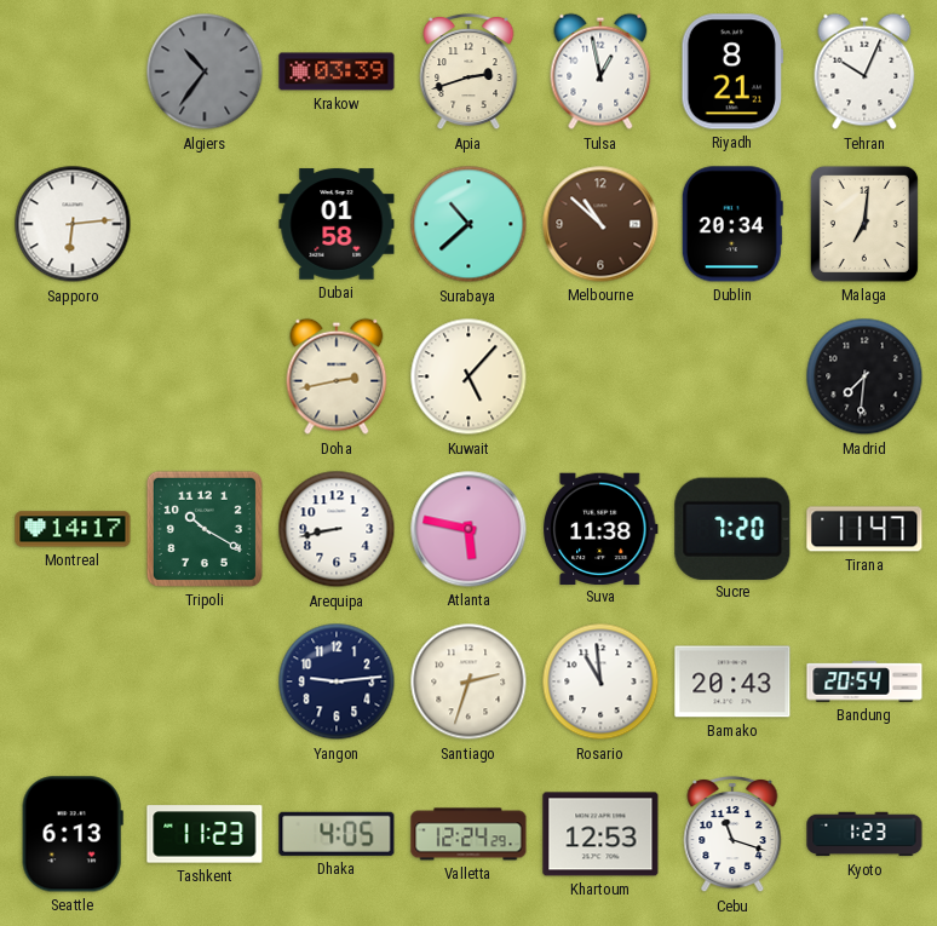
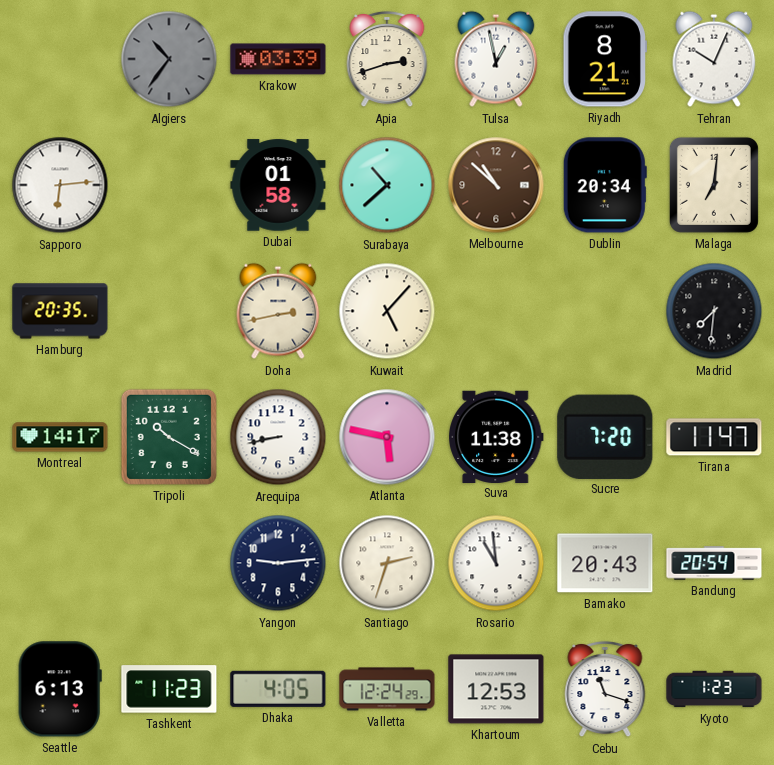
Hamburg: none -> 20:35
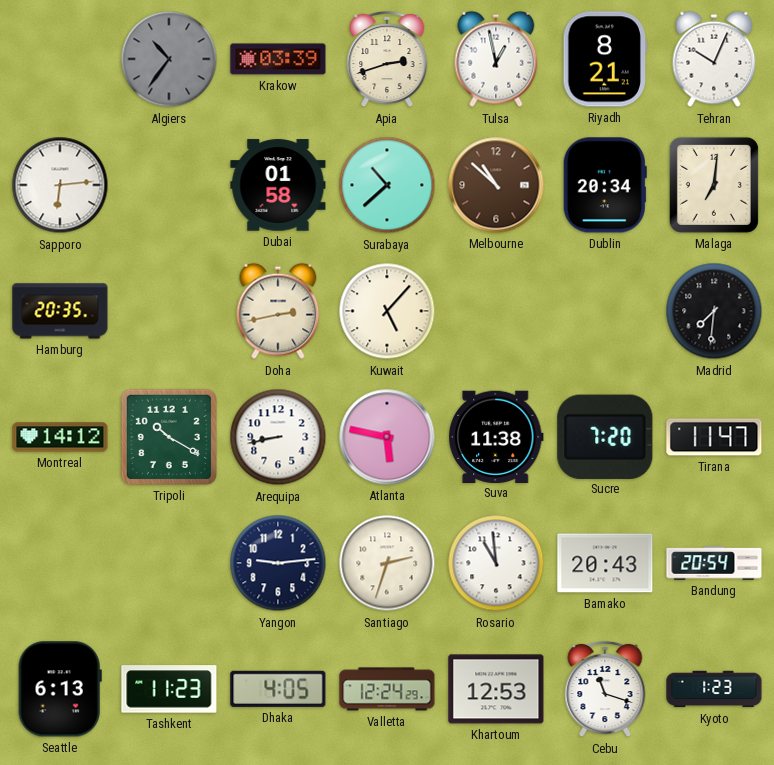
Montreal: 14:17 -> 14:12
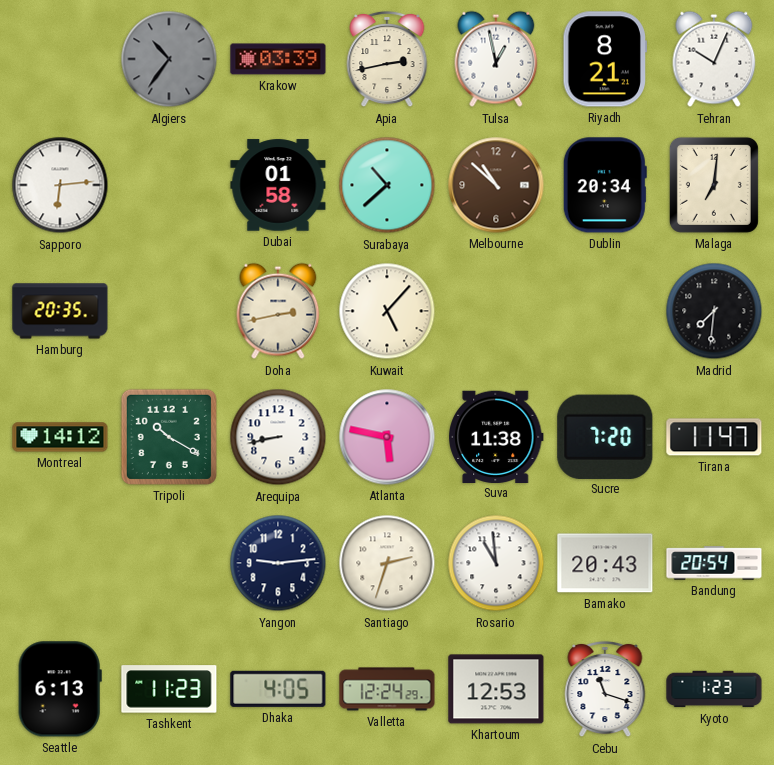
Apia: 2:42 -> 2:43
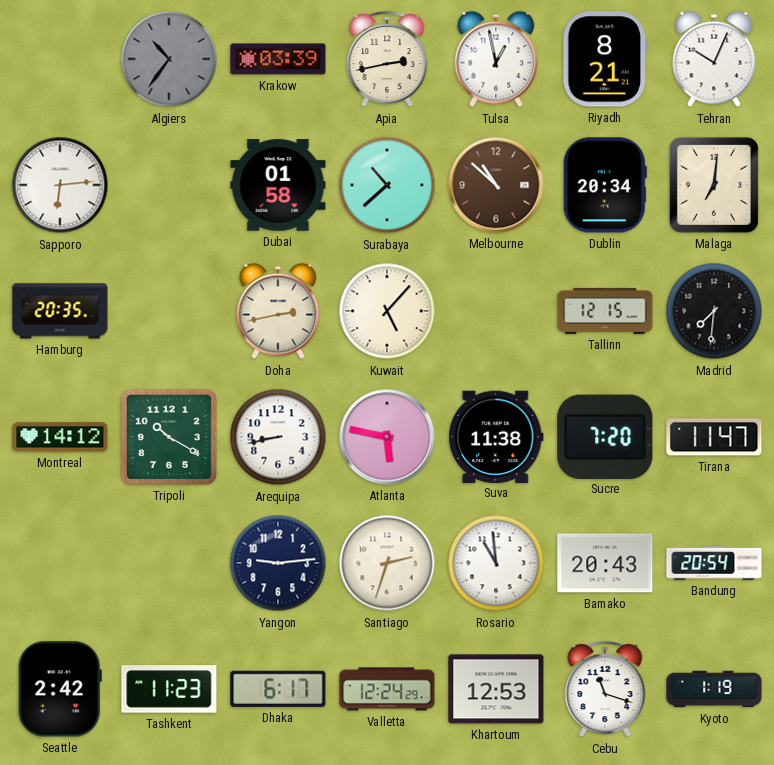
Tallinn: none -> 12:15
Seattle: 6:13 -> 2:42
Dhaka: 4:05 -> 6:17
Kyoto: 1:23 -> 1:19
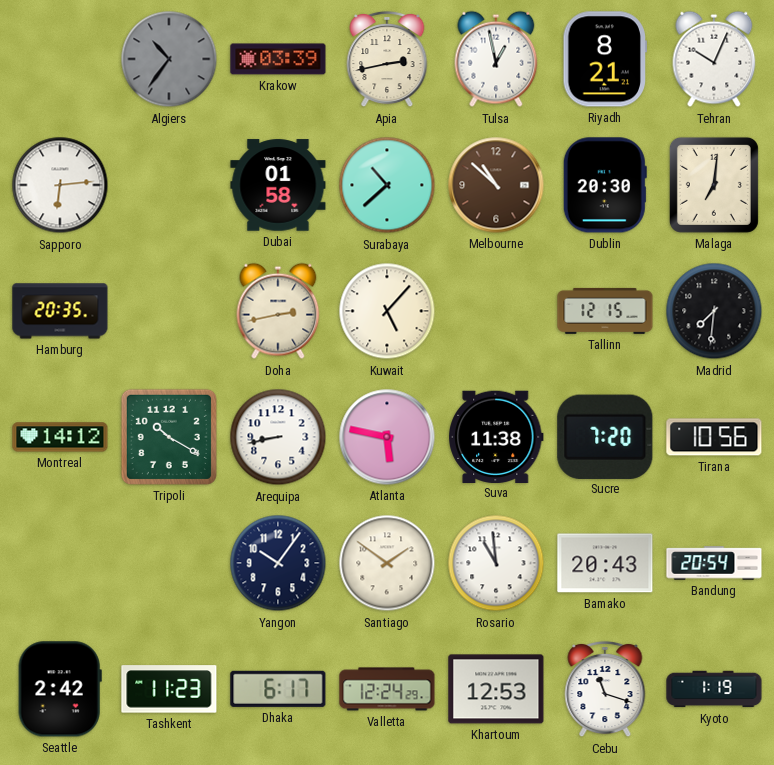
Dublin: 20:34 -> 20:30
Tirana: 11:47 -> 10:56
Yangon: 9:14 -> 10:06
Santiago: 2:33 -> 1:51
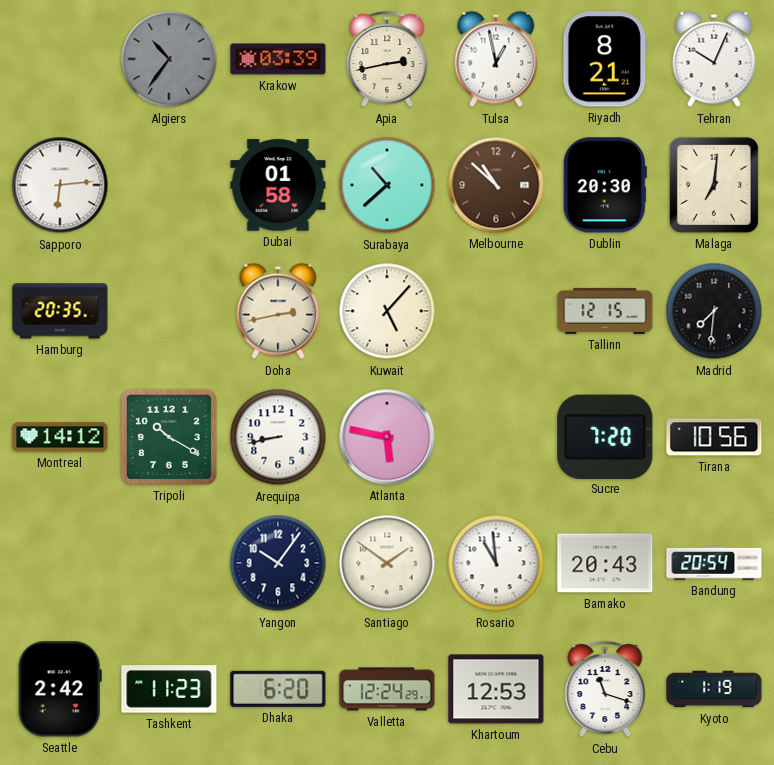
Suva: 11:38 -> none
Dhaka: 6:17 -> 6:20
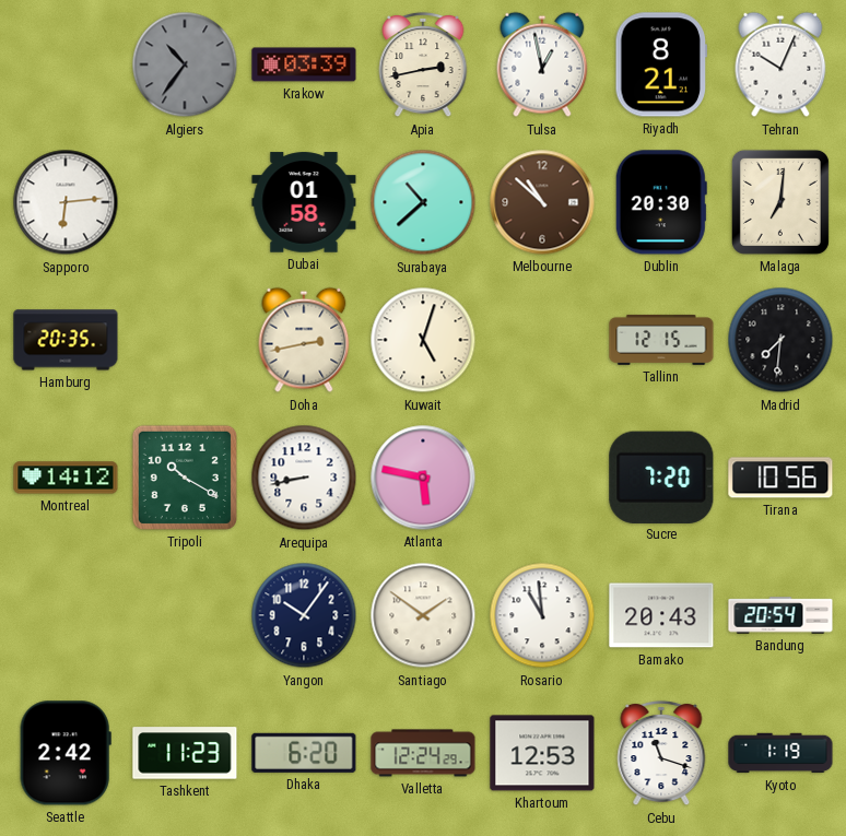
Kuwait: 5:07 -> 5:03
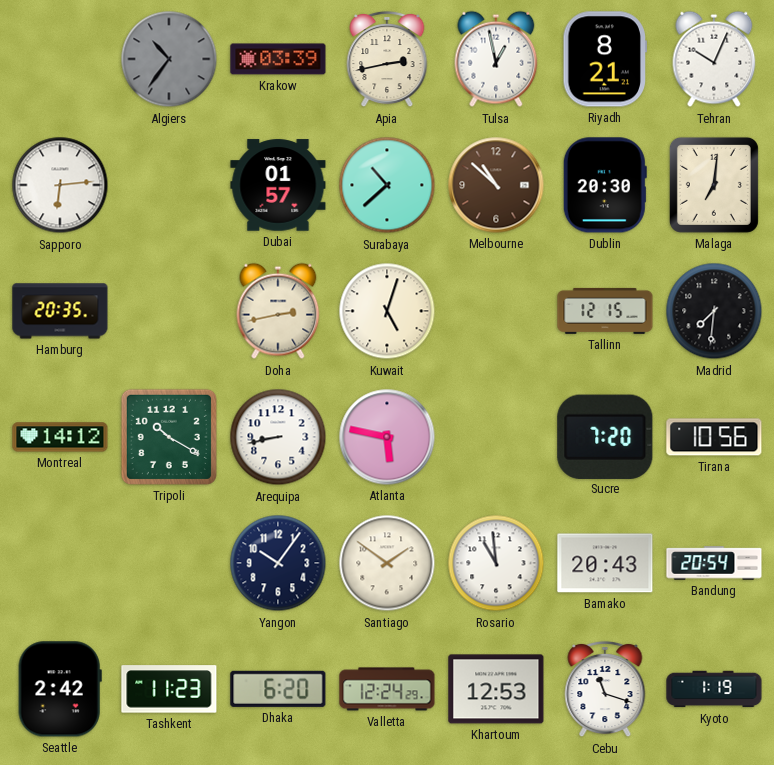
Dubai: 01:58 -> 01:57
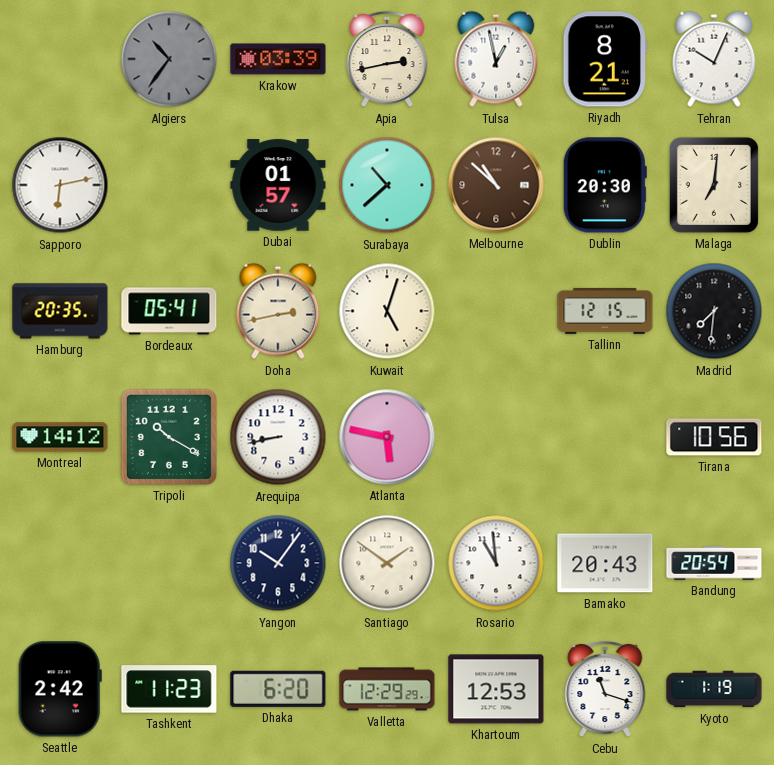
Sapporo: 6:14 -> 6:13
Bordeaux: none -> 05:41
Sucre: 7:20 -> none
Valletta: 12:24 -> 12:29
